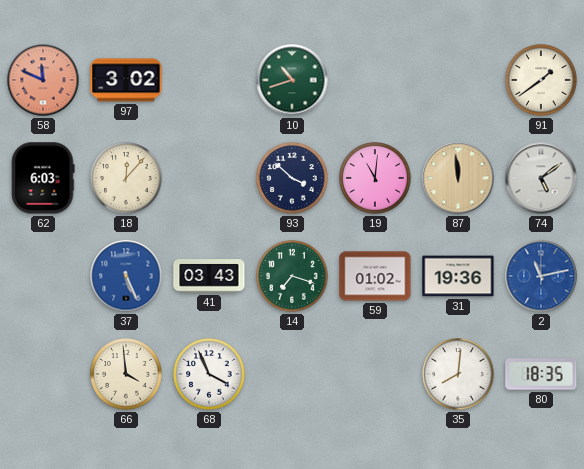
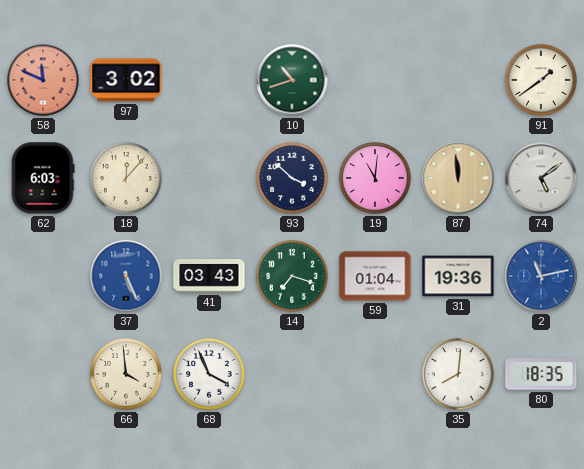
59: 01:02 -> 01:04
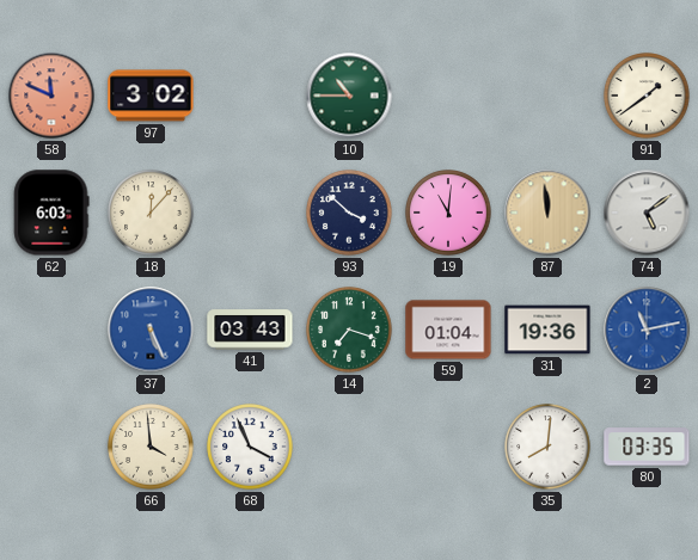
10: 10:42 -> 10:45
80: 18:35 -> 03:35
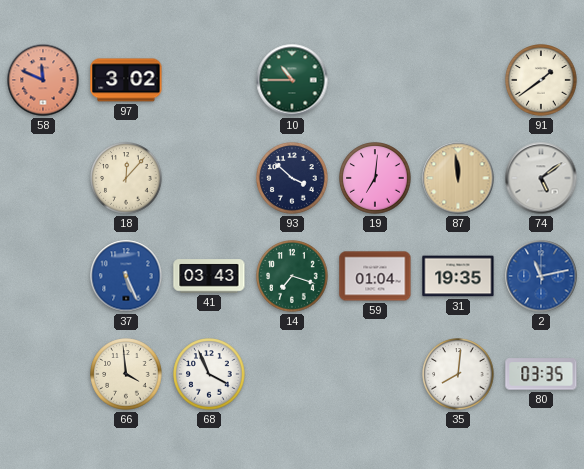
62: 6:03 -> none
19: 11:01 -> 7:01
31: 19:36 -> 19:35
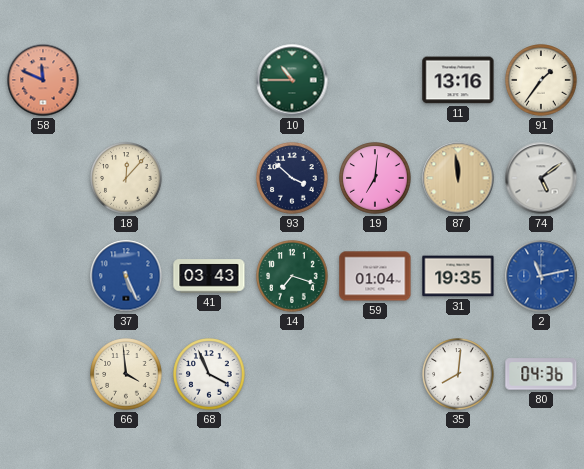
97: 3:02 -> none
11: none -> 13:16
91: 1:39 -> 1:36
80: 03:35 -> 04:36
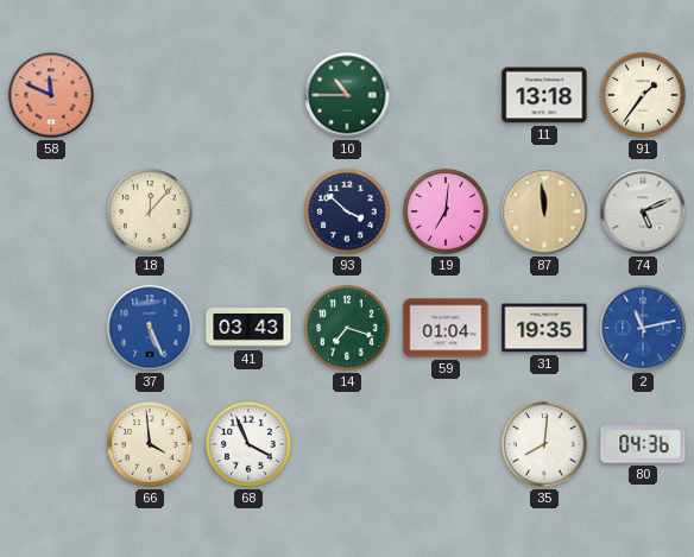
11: 13:16 -> 13:18
74: 5:09 -> 5:11
